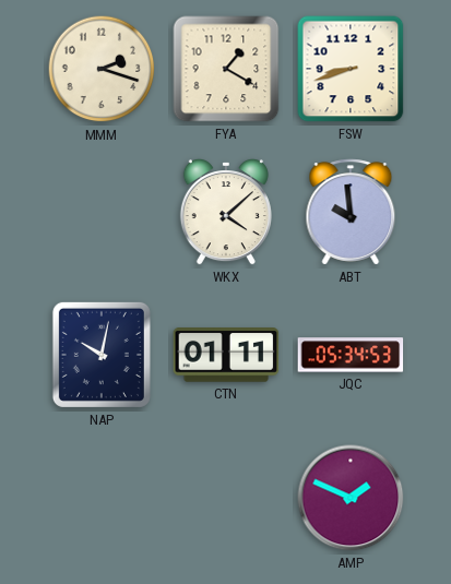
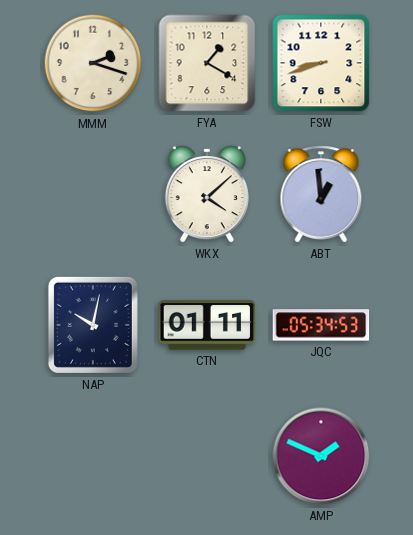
ABT: 9:59 -> 12:59
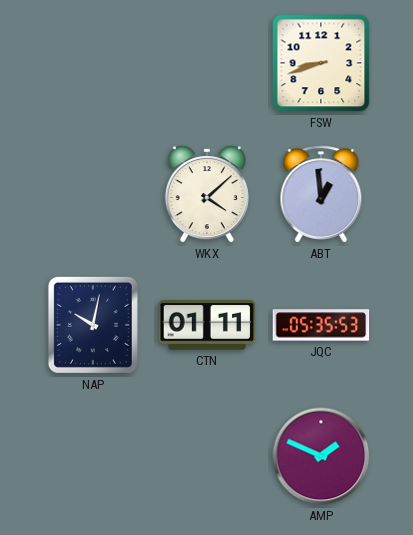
MMM: 2:18 -> none
FYA: 1:20 -> none
JQC: 05:34 -> 05:35
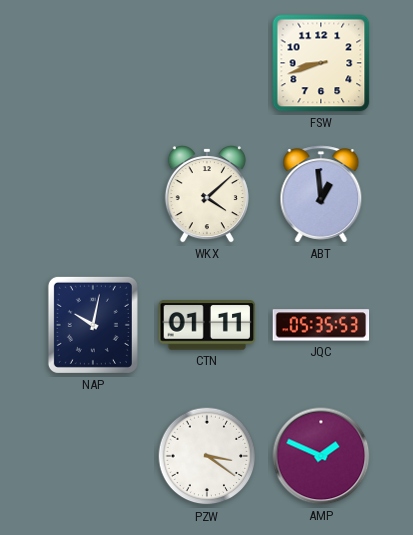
PZW: none -> 3:21
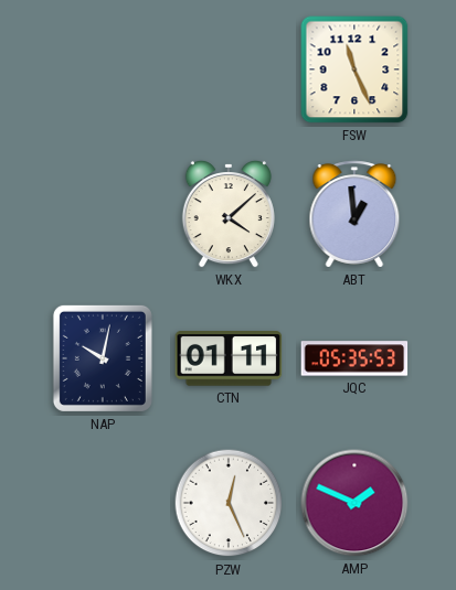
FSW: 8:42 -> 11:26
PZW: 3:21 -> 12:26
